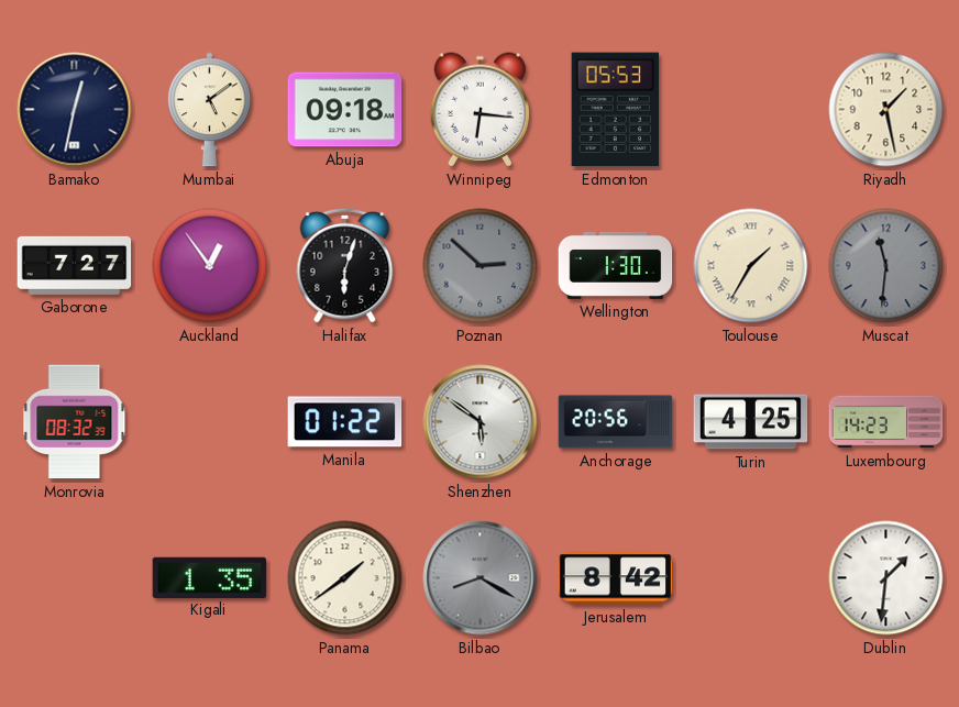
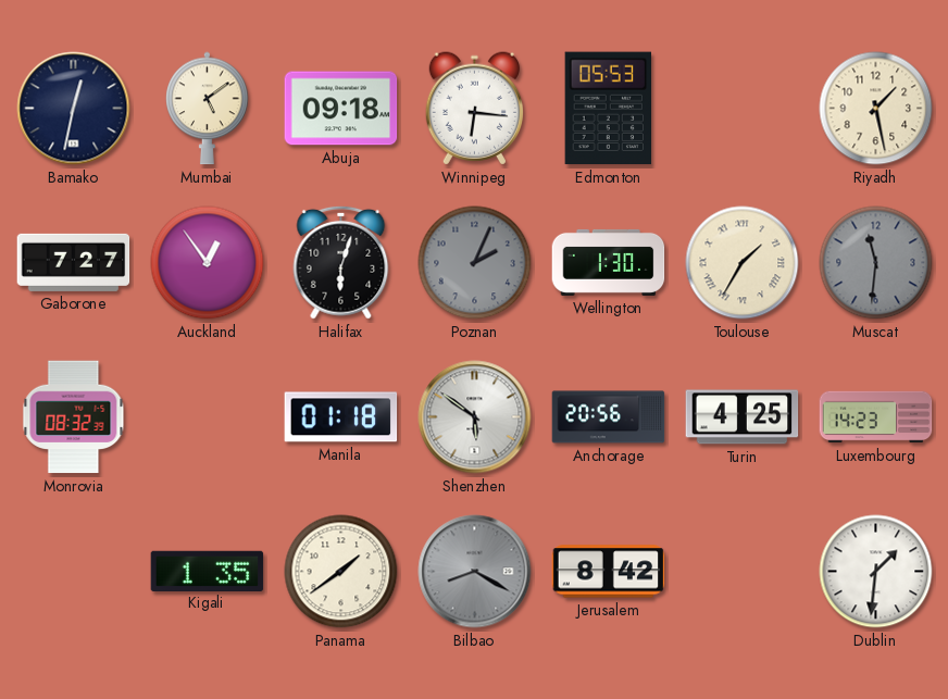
Poznan: 2:52 -> 2:04
Manila: 01:22 -> 01:18
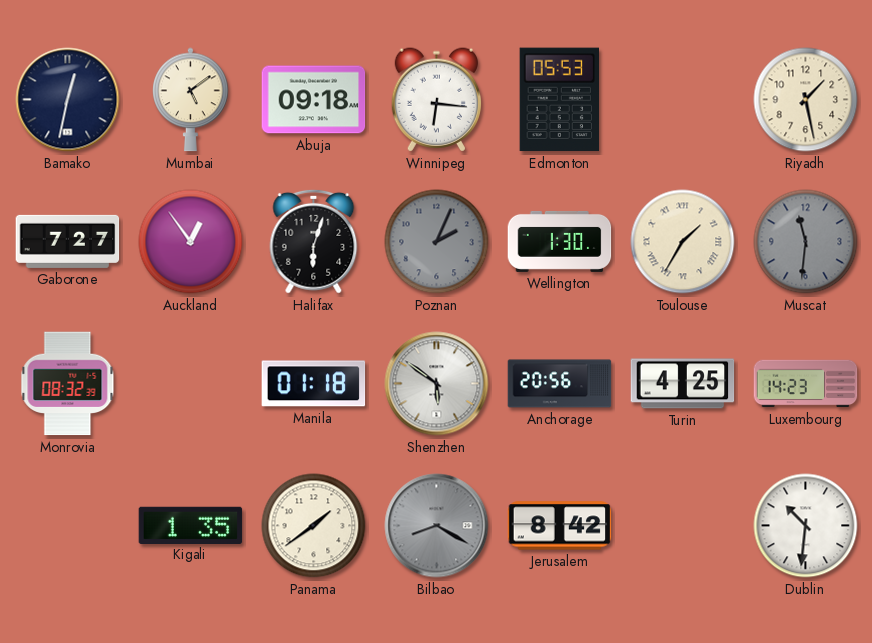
Dublin: 1:31 -> 10:31
